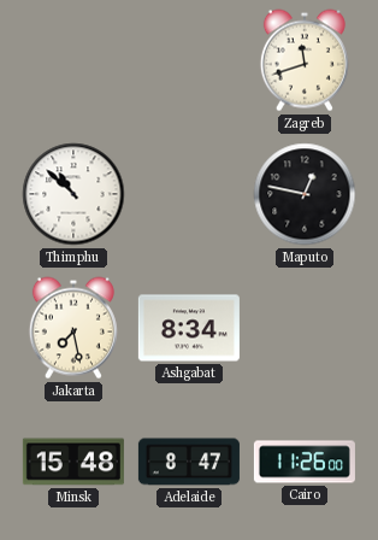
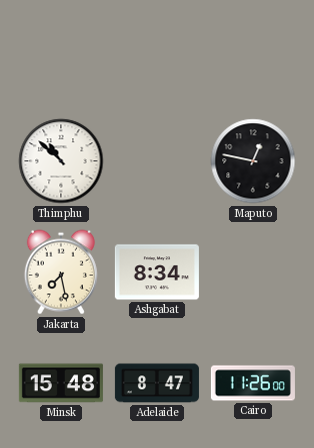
Zagreb: 11:42 -> none
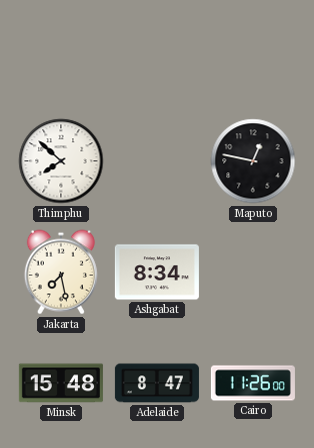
Thimphu: 10:52 -> 7:52
